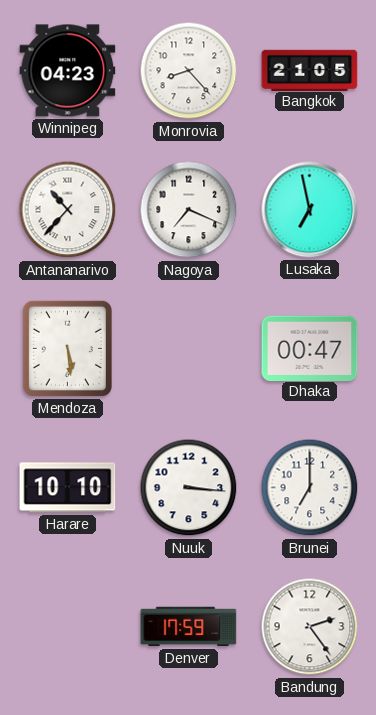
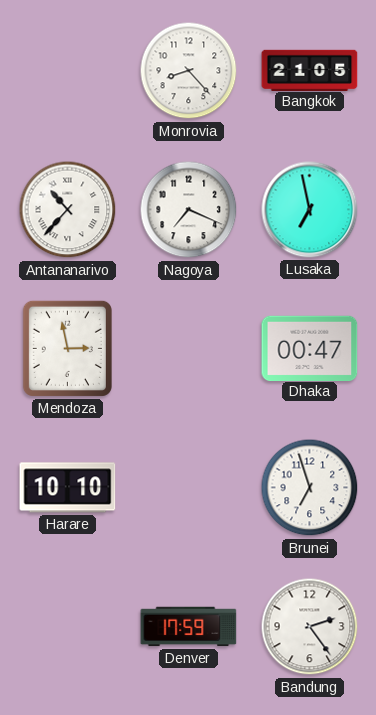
Winnipeg: 04:23 -> none
Mendoza: 5:29 -> 2:58
Nuuk: 3:16 -> none
Brunei: 7:00 -> 6:57
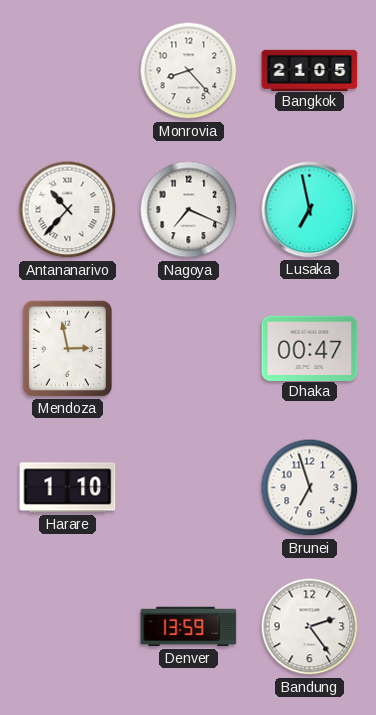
Harare: 10:10 -> 1:10
Denver: 17:59 -> 13:59
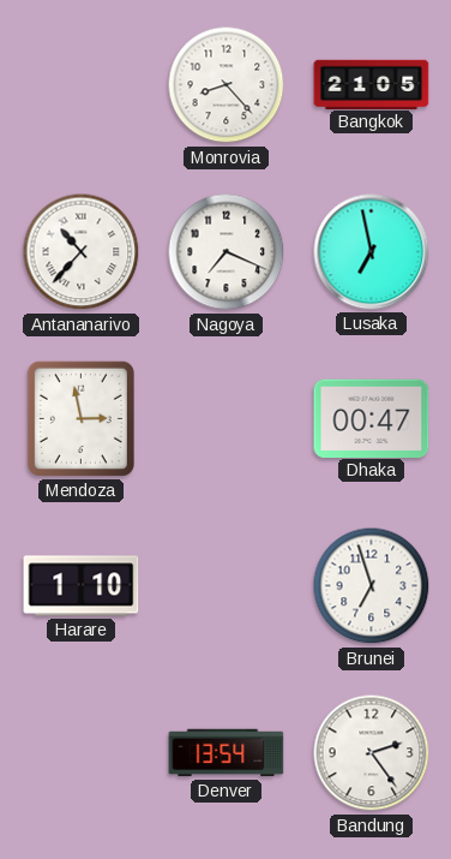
Denver: 13:59 -> 13:54
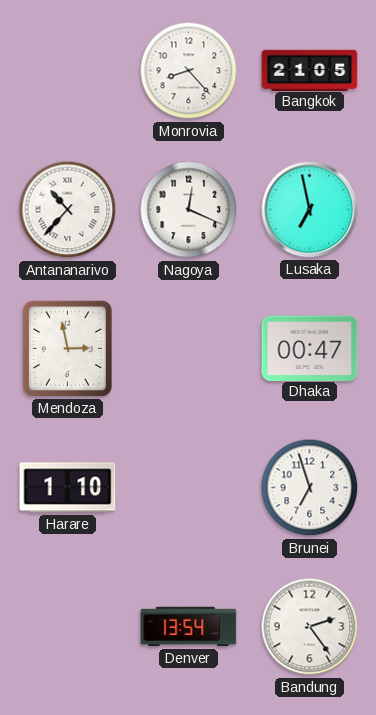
Nagoya: 7:19 -> 12:19
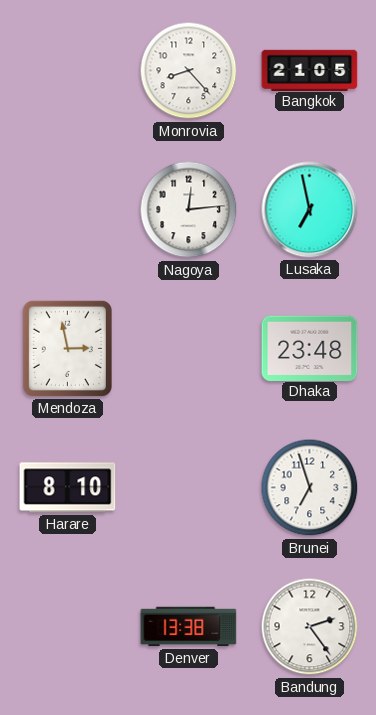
Antananarivo: 10:37 -> none
Nagoya: 12:19 -> 12:14
Dhaka: 00:47 -> 23:48
Harare: 1:10 -> 8:10
Denver: 13:54 -> 13:38
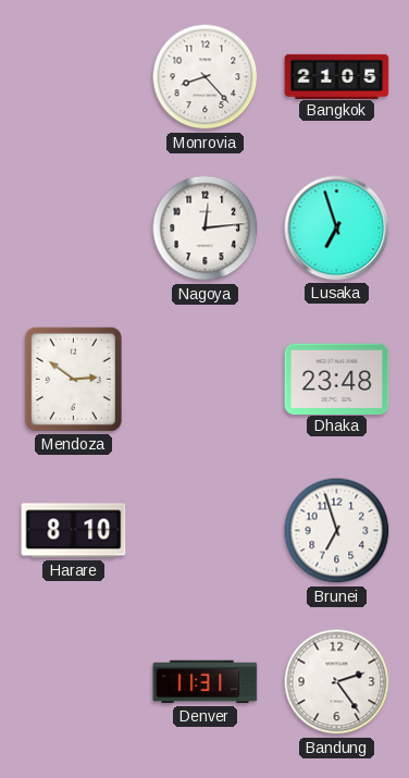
Lusaka: 6:58 -> 6:57
Mendoza: 2:58 -> 2:51
Denver: 13:38 -> 11:31
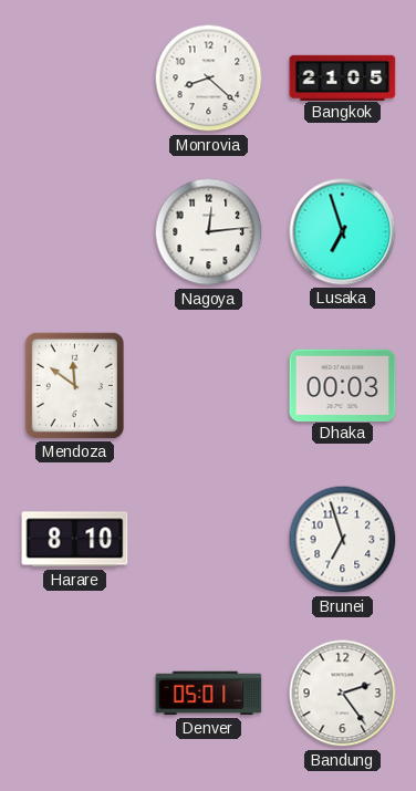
Monrovia: 8:23 -> 8:22
Mendoza: 2:51 -> 11:51
Dhaka: 23:48 -> 00:03
Denver: 11:31 -> 05:01
